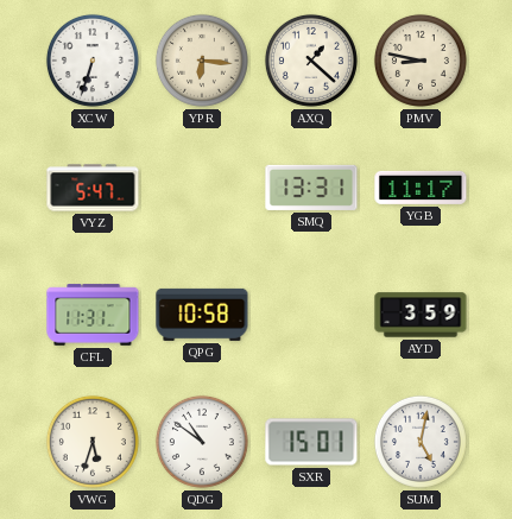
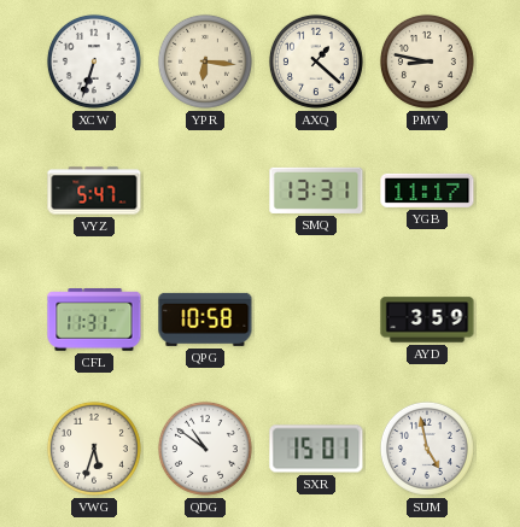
SUM: 5:02 -> 4:58
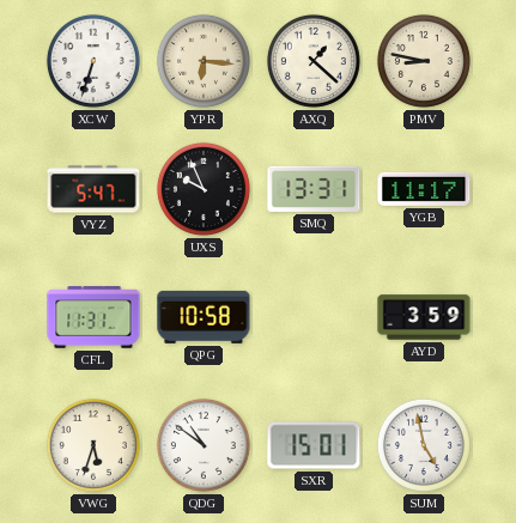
UXS: none -> 9:56
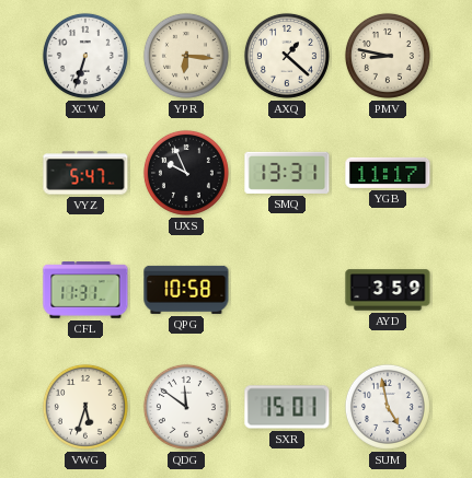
QDG: 10:51 -> 11:51
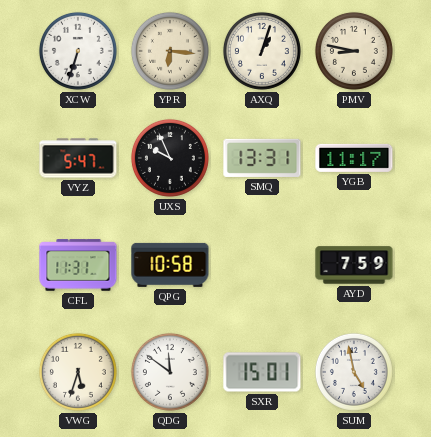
AXQ: 1:22 -> 1:03
AYD: 3:59 -> 7:59
